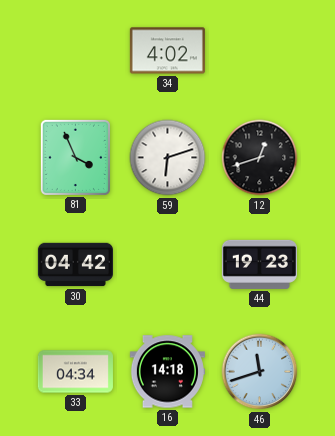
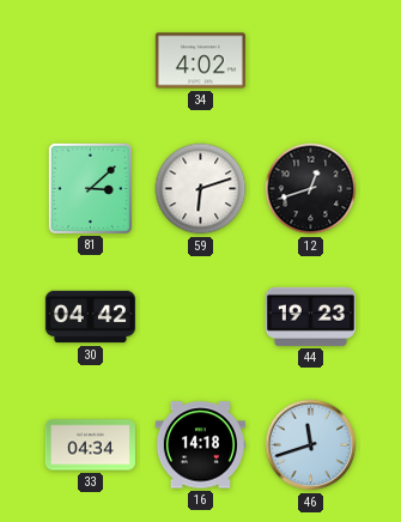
81: 3:56 -> 3:08
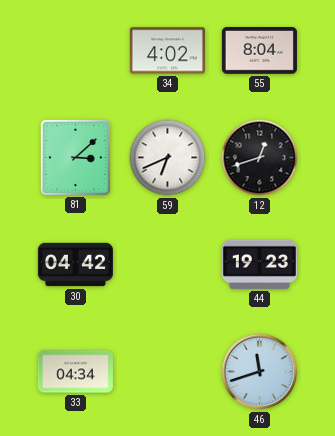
55: none -> 8:04
59: 6:12 -> 6:41
16: 14:18 -> none
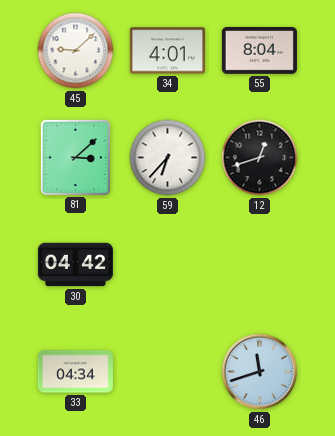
45: none -> 9:08
34: 4:02 -> 4:01
59: 6:41 -> 6:37
44: 19:23 -> none
